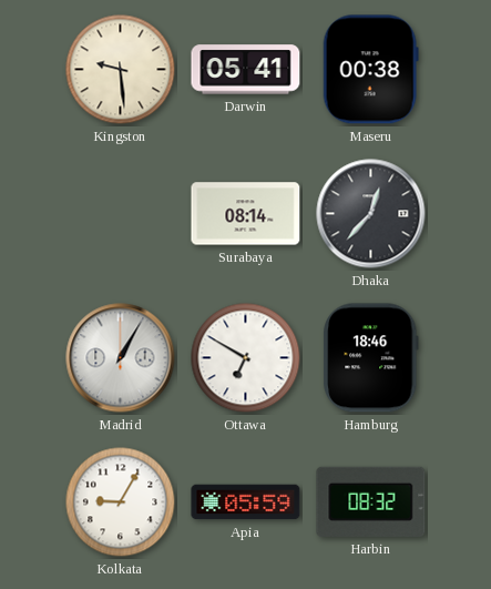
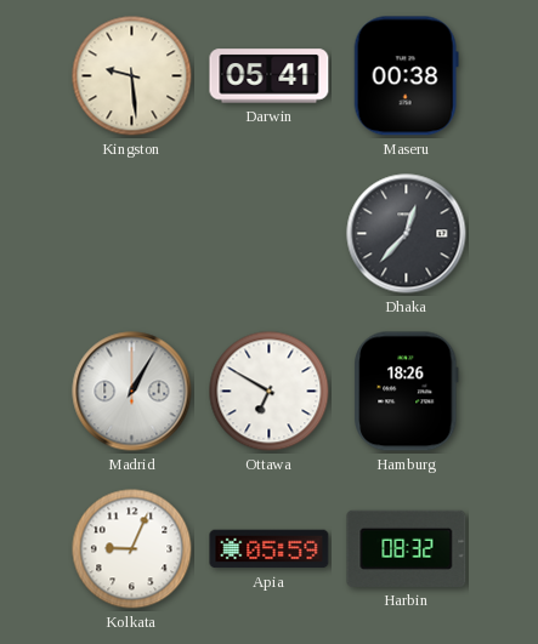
Surabaya: 08:14 -> none
Hamburg: 18:46 -> 18:26
Kolkata: 9:05 -> 9:04
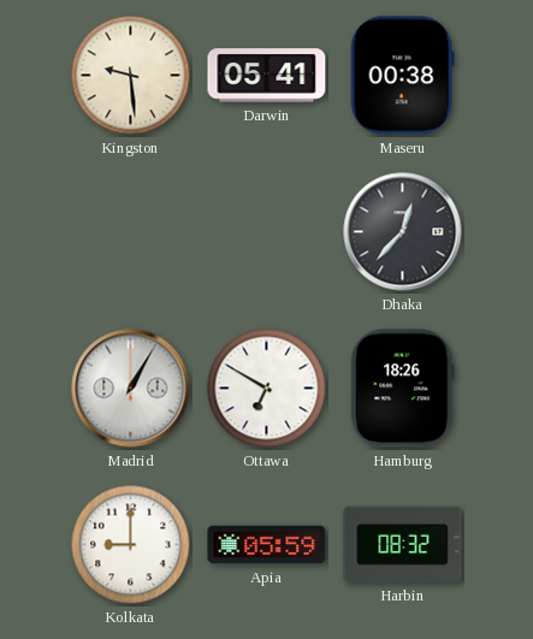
Kolkata: 9:04 -> 9:00
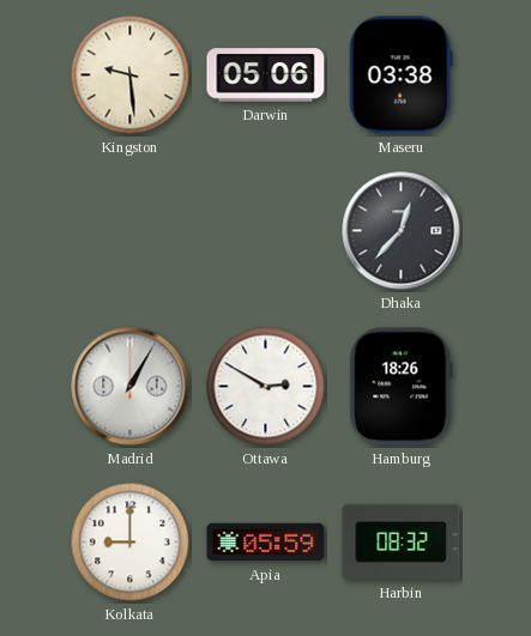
Darwin: 05:41 -> 05:06
Maseru: 00:38 -> 03:38
Ottawa: 6:50 -> 2:50
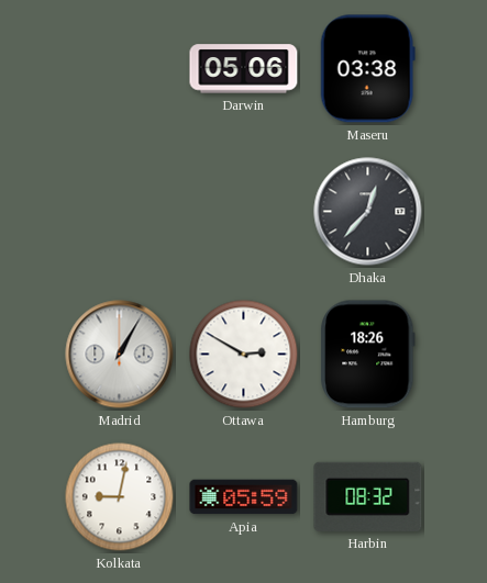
Kingston: 9:29 -> none
Kolkata: 9:00 -> 9:02
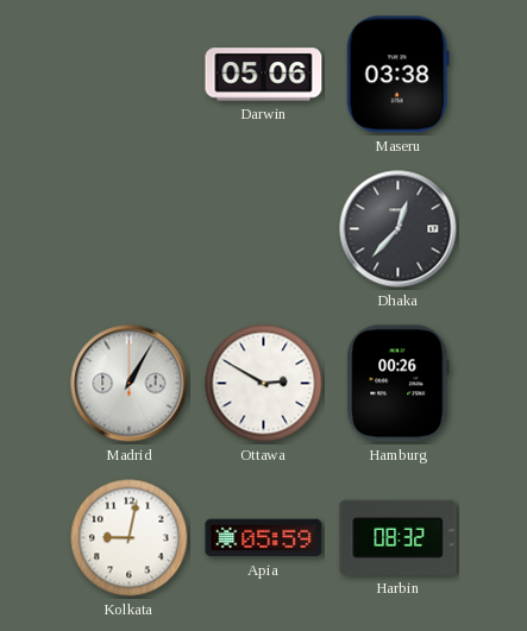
Hamburg: 18:26 -> 00:26
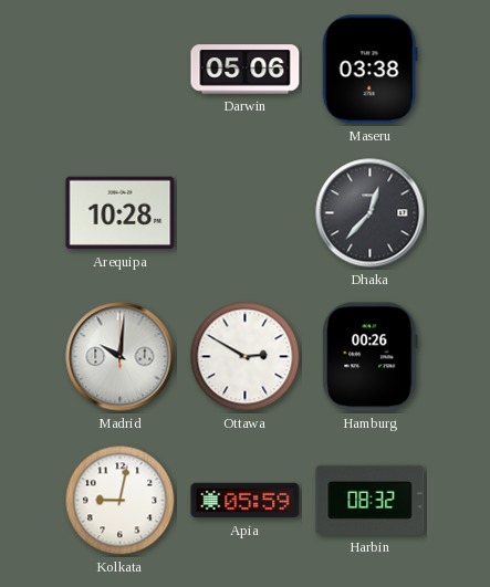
Arequipa: none -> 10:28
Madrid: 1:05 -> 10:01
